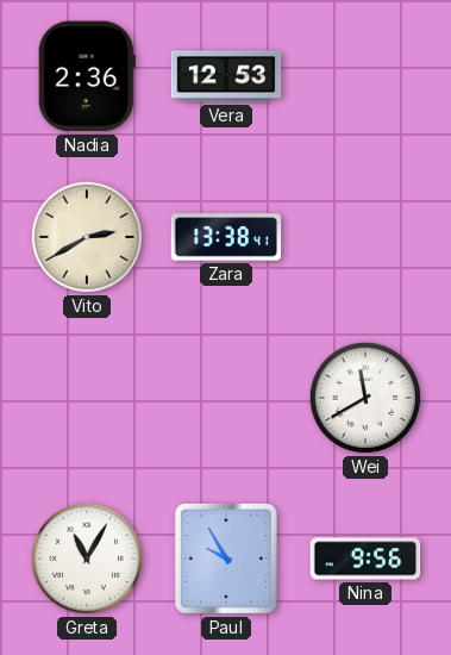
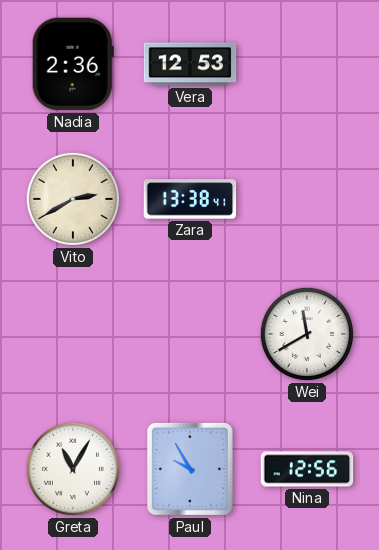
Nina: 9:56 -> 12:56
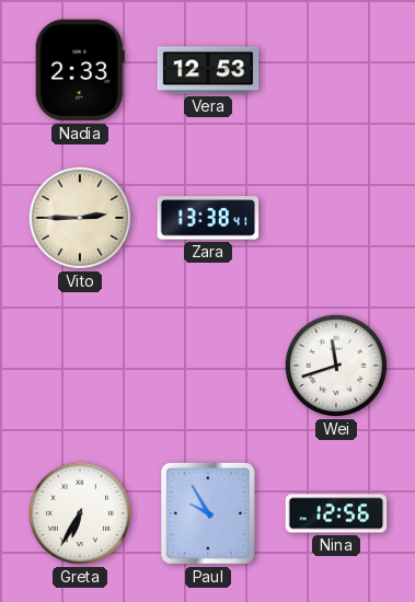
Nadia: 2:36 -> 2:33
Vito: 2:40 -> 2:45
Wei: 11:40 -> 11:42
Greta: 11:05 -> 6:35
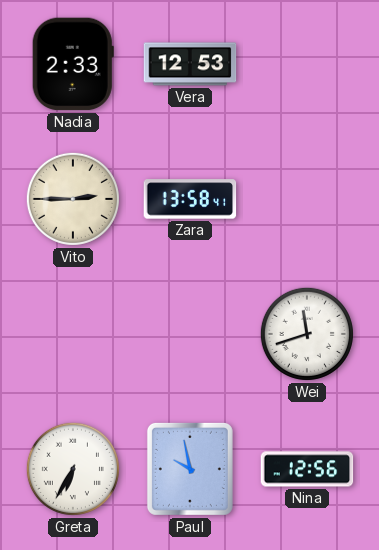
Zara: 13:38 -> 13:58
Paul: 9:55 -> 9:58
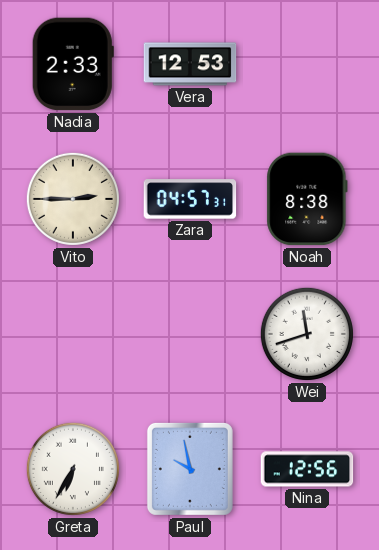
Zara: 13:58 -> 04:57
Noah: none -> 8:38
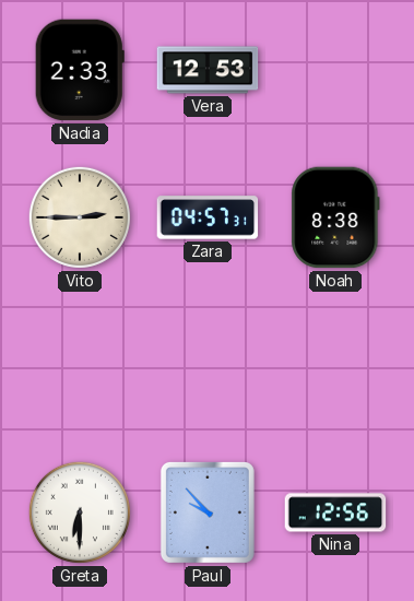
Wei: 11:42 -> none
Greta: 6:35 -> 6:30
Paul: 9:58 -> 9:53
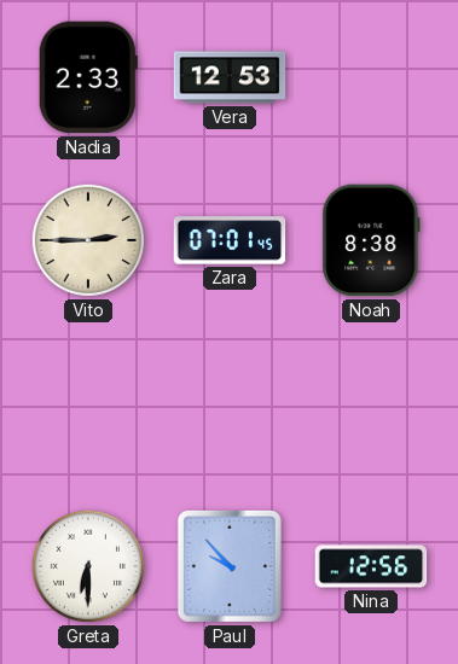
Zara: 04:57 -> 07:01
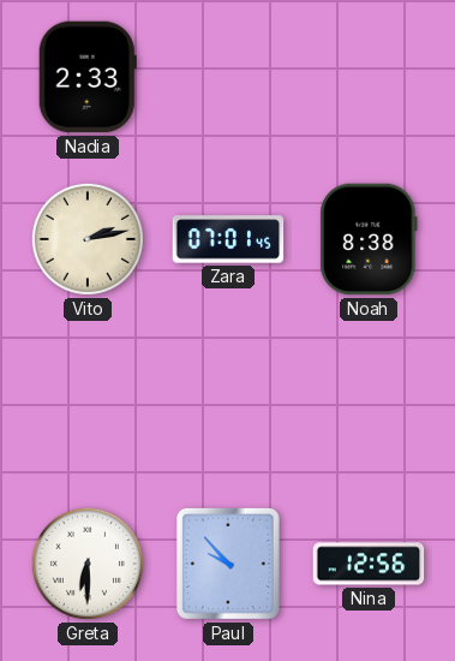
Vera: 12:53 -> none
Vito: 2:45 -> 2:13
